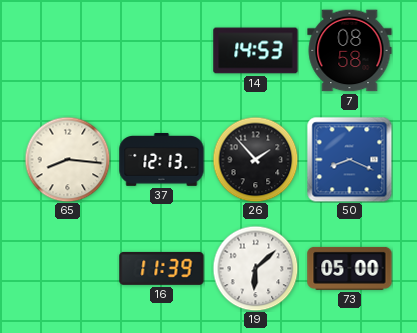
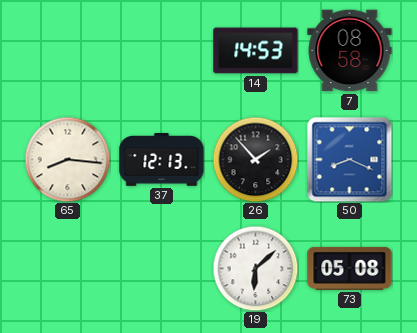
16: 11:39 -> none
73: 05:00 -> 05:08
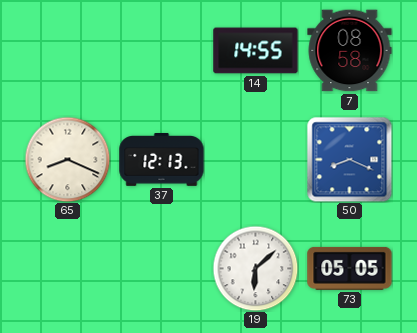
14: 14:53 -> 14:55
65: 8:16 -> 8:19
26: 1:53 -> none
73: 05:08 -> 05:05
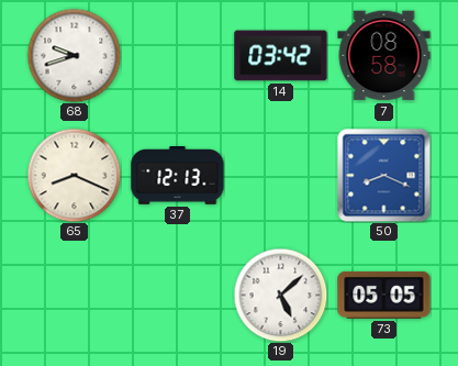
68: none -> 9:42
14: 14:55 -> 03:42
19: 6:08 -> 5:08
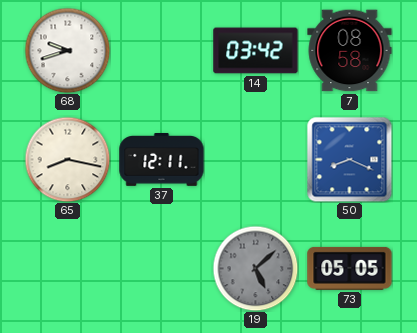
65: 8:19 -> 8:17
37: 12:13 -> 12:11
19 dial: white -> grey
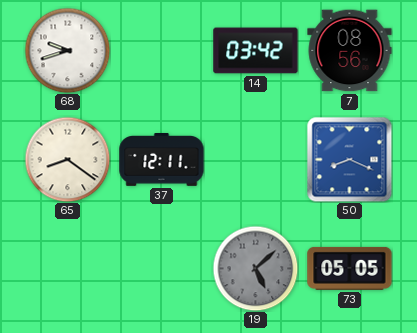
7: 08:58 -> 08:56
65: 8:17 -> 8:21
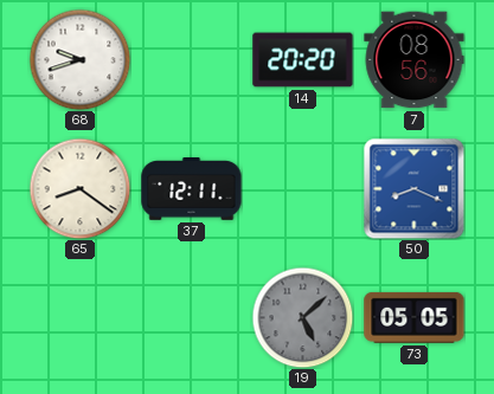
14: 03:42 -> 20:20
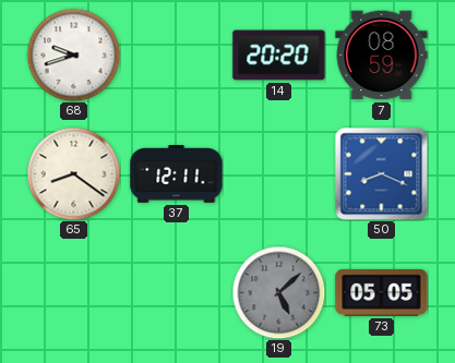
7: 08:56 -> 08:59
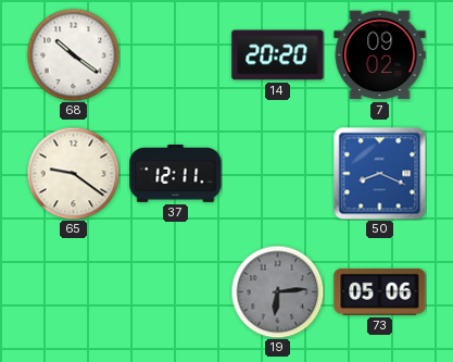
68: 9:42 -> 10:21
7: 08:59 -> 09:02
65: 8:21 -> 9:21
19: 5:08 -> 6:14
73: 05:05 -> 05:06
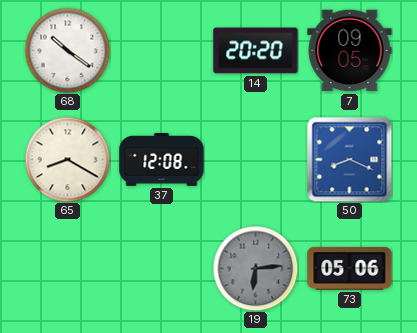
7: 09:02 -> 09:05
65: 9:21 -> 8:20
37: 12:11 -> 12:08
